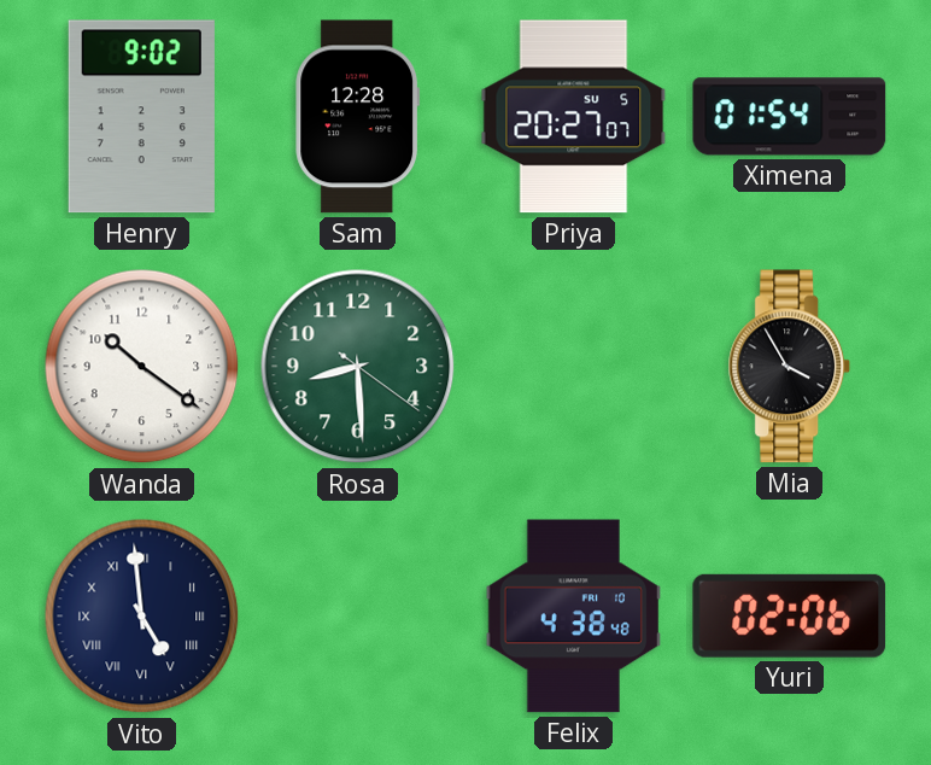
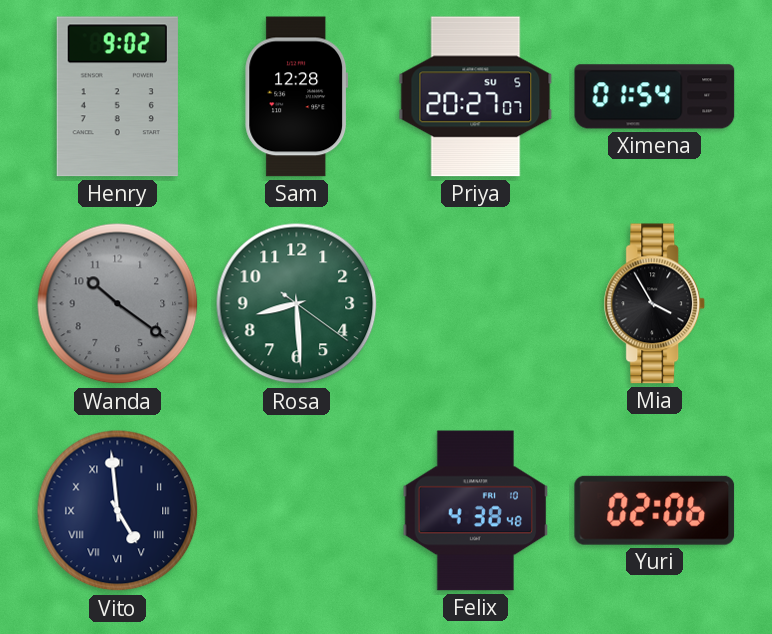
Wanda dial: white -> grey
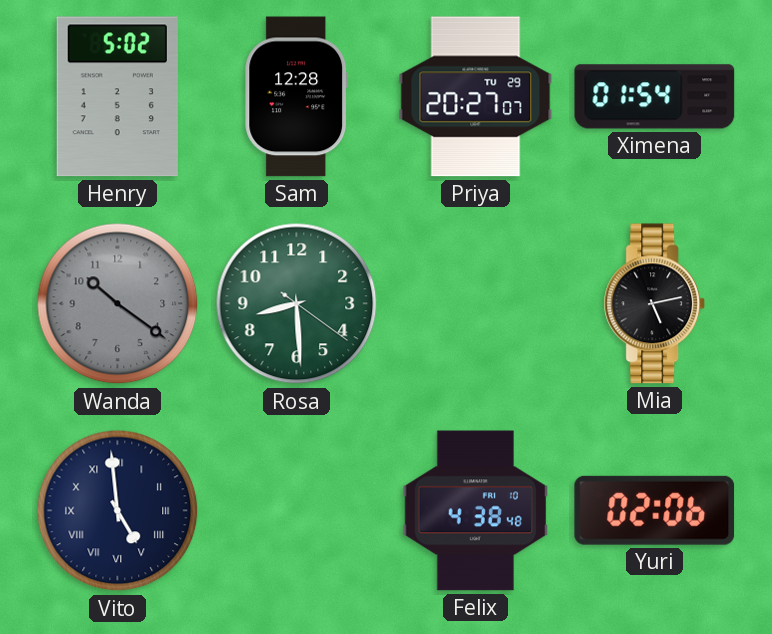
Henry: 9:02 -> 5:02
Priya date: SU 5 -> TU 29
Mia: 3:55 -> 5:13
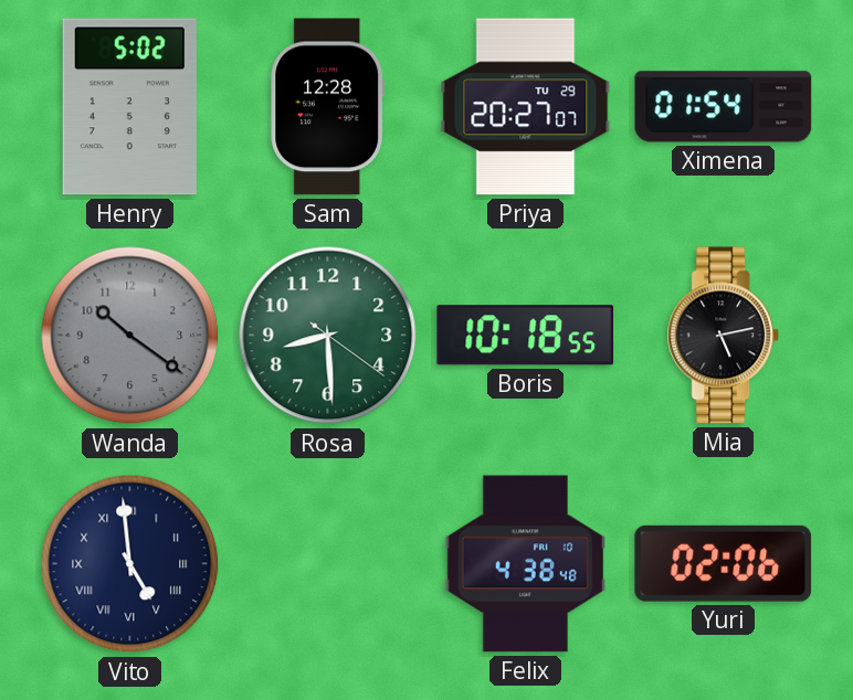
Boris: none -> 10:18
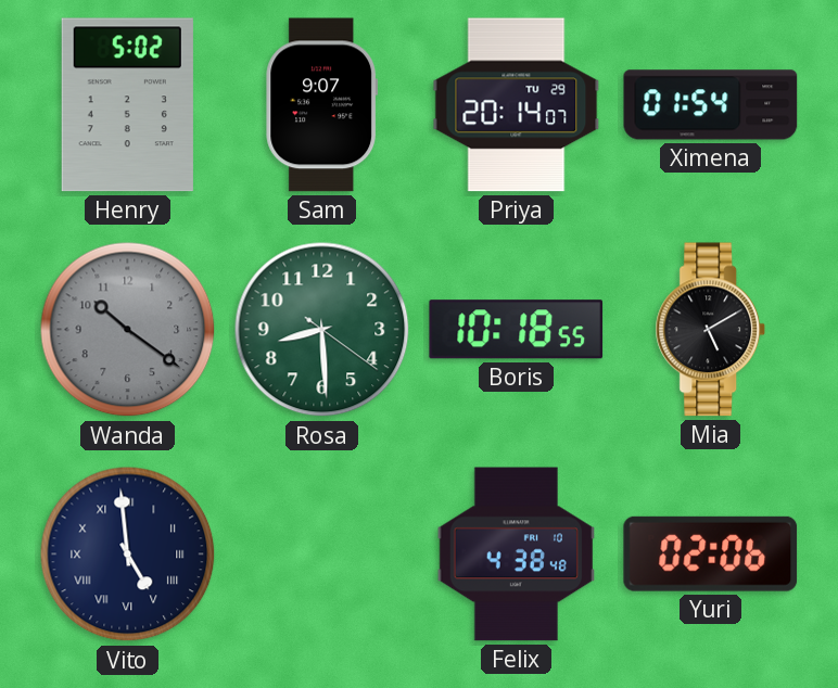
Sam: 12:28 -> 9:07
Priya: 20:27 -> 20:14
Mia: 5:13 -> 5:10
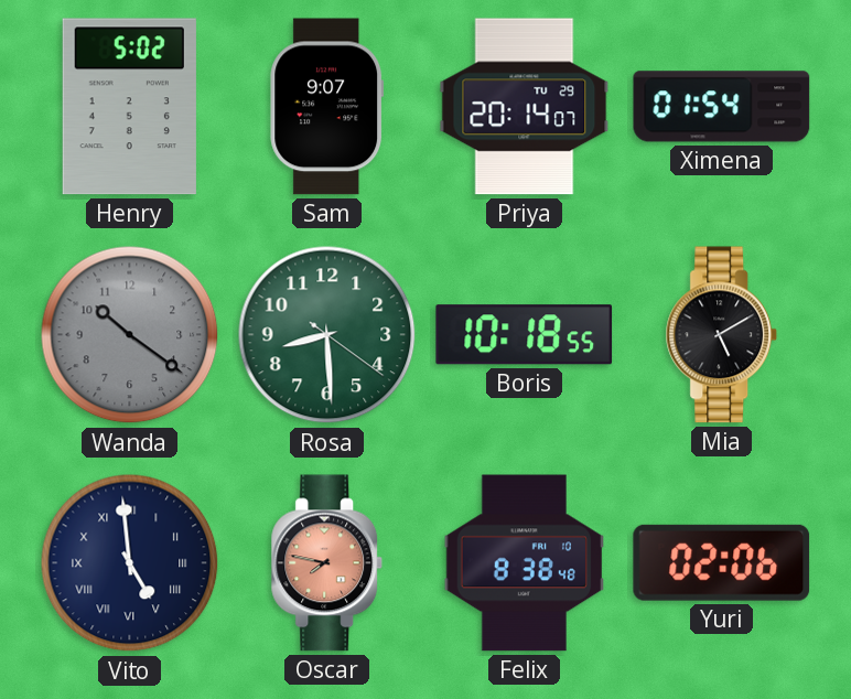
Oscar: none -> 7:47
Felix: 4:38 -> 8:38
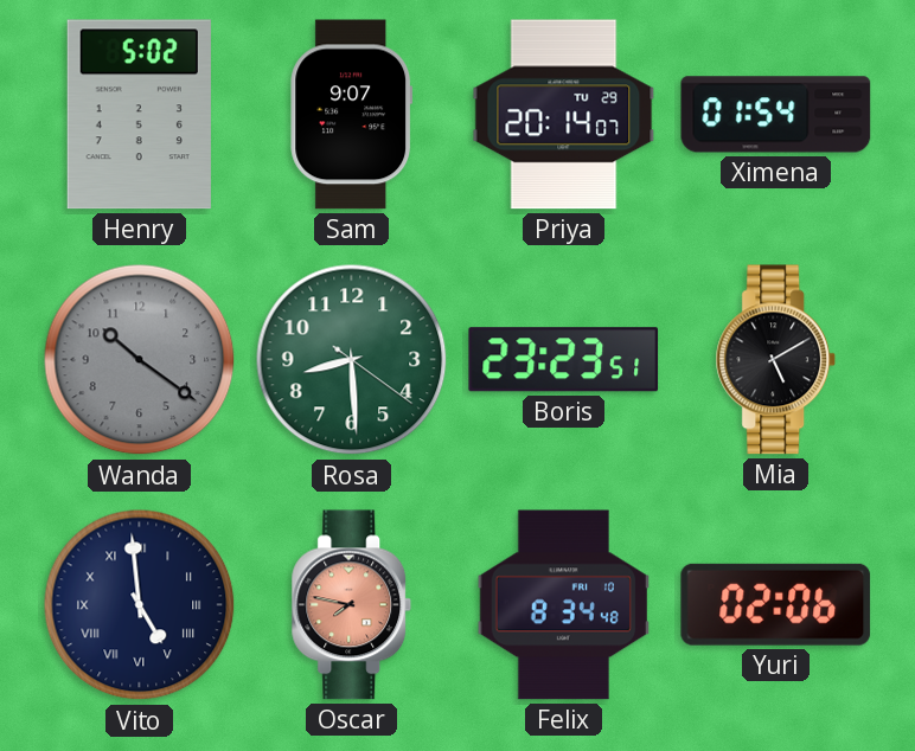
Boris: 10:18 -> 23:23
Felix: 8:38 -> 8:34
